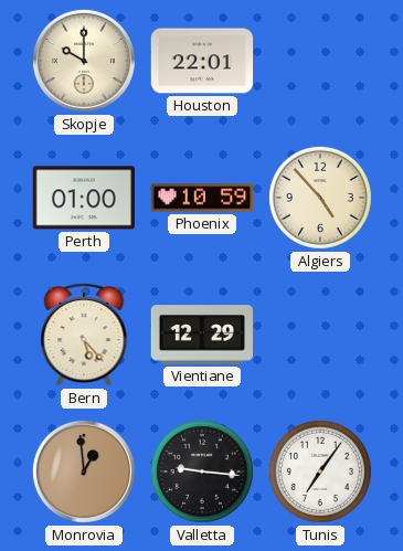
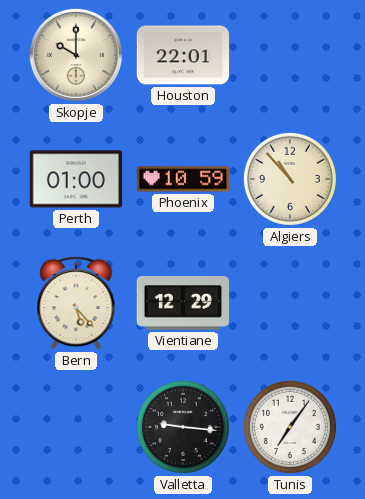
Algiers: 4:53 -> 10:53
Monrovia: 12:59 -> none
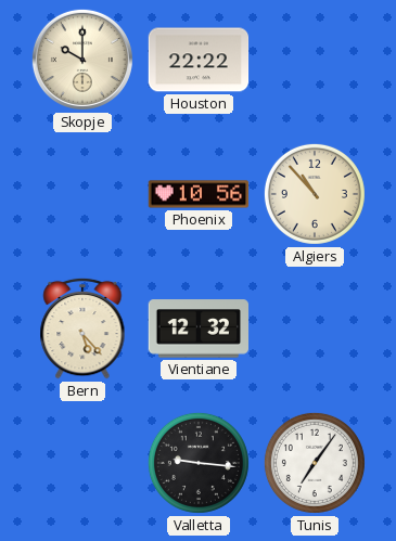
Houston: 22:01 -> 22:22
Perth: 01:00 -> none
Phoenix: 10:59 -> 10:56
Vientiane: 12:29 -> 12:32
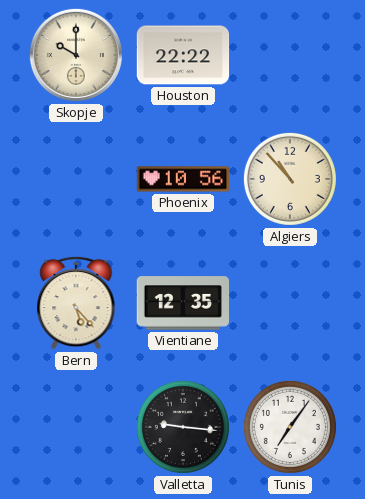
Vientiane: 12:32 -> 12:35
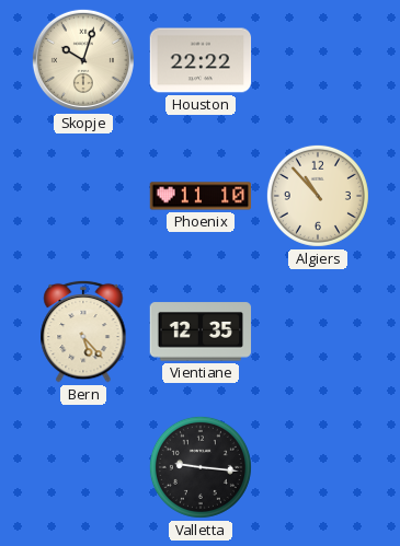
Skopje: 10:00 -> 10:03
Phoenix: 10:56 -> 11:10
Tunis: 7:06 -> none
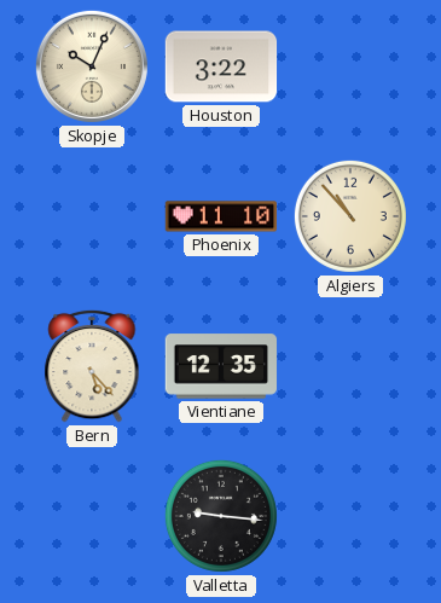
Skopje: 10:03 -> 10:04
Houston: 22:22 -> 3:22
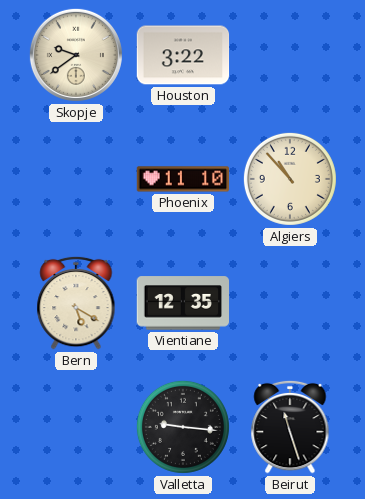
Skopje: 10:04 -> 9:39
Bern: 5:23 -> 5:20
Beirut: none -> 11:27
